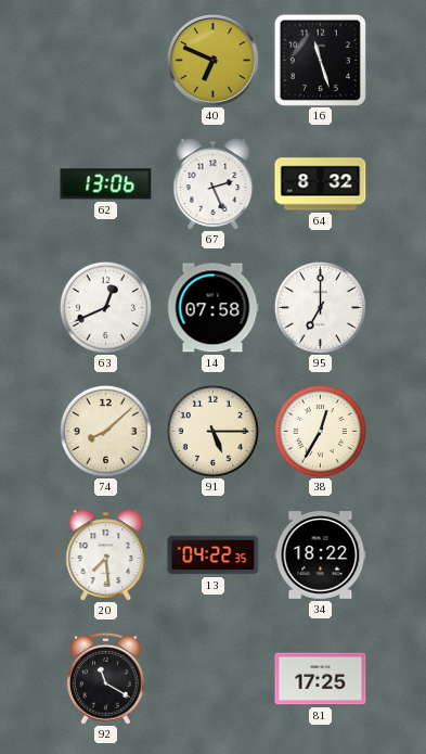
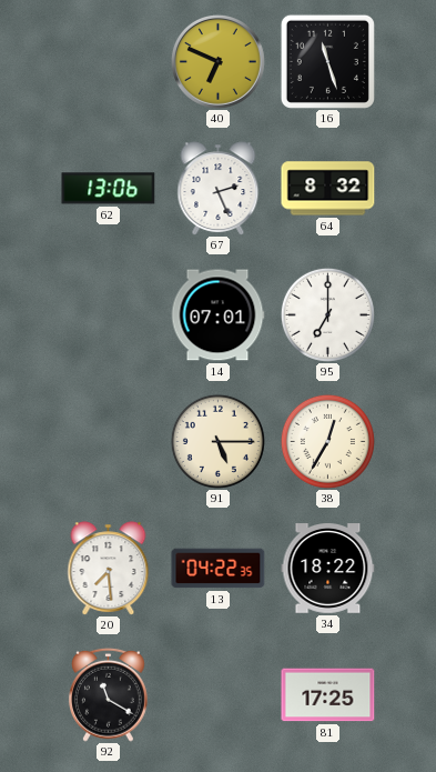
63: 12:41 -> none
14: 07:58 -> 07:01
74: 8:08 -> none
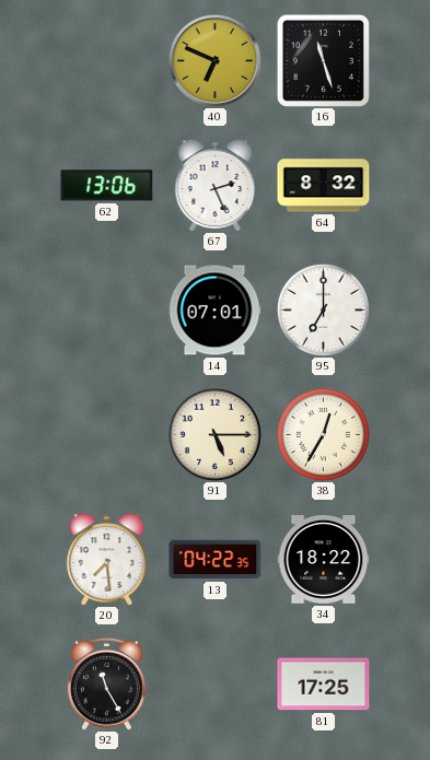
92: 11:20 -> 11:25
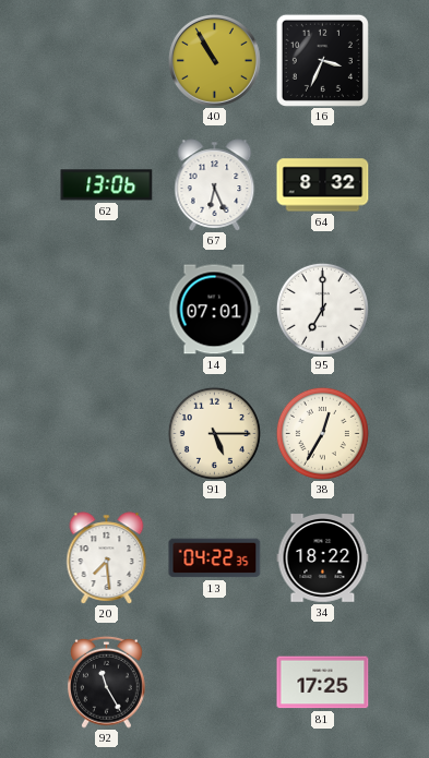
40: 6:49 -> 10:55
16: 11:27 -> 3:34
67: 2:26 -> 6:26
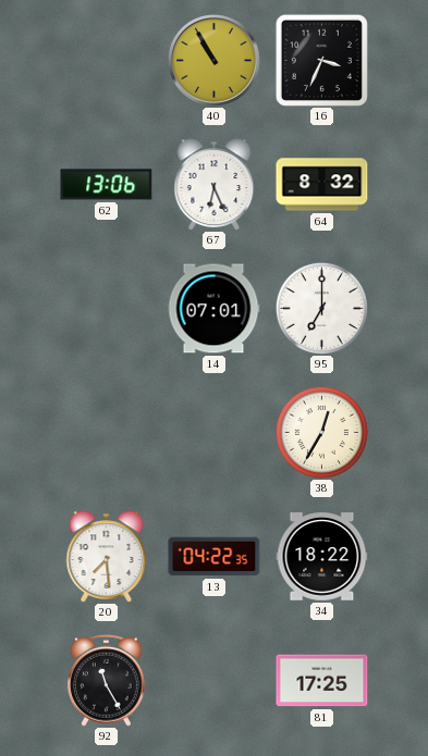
91: 5:15 -> none
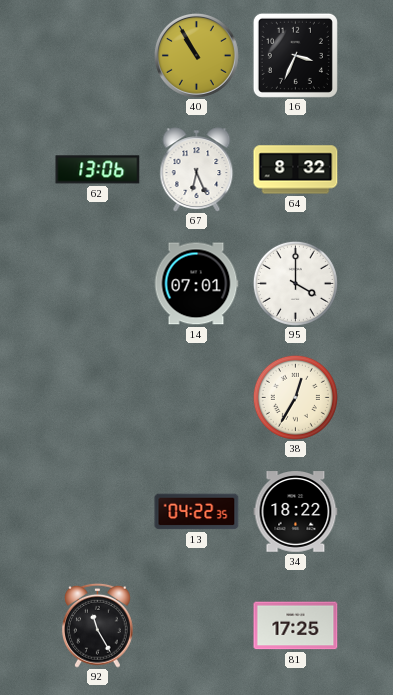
95: 7:00 -> 4:00
20: 7:29 -> none
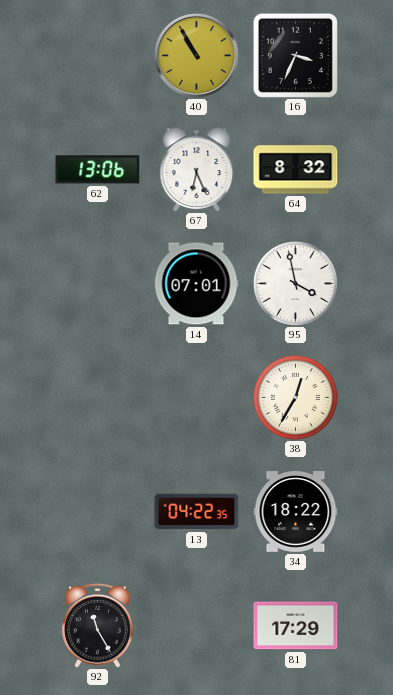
95: 4:00 -> 3:58
81: 17:25 -> 17:29
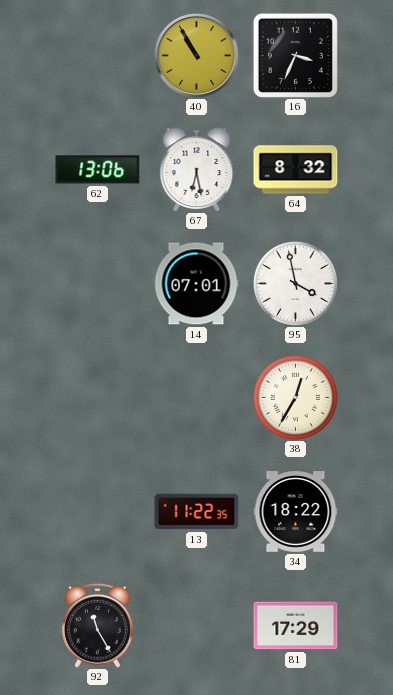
67: 6:26 -> 6:28
13: 04:22 -> 11:22
